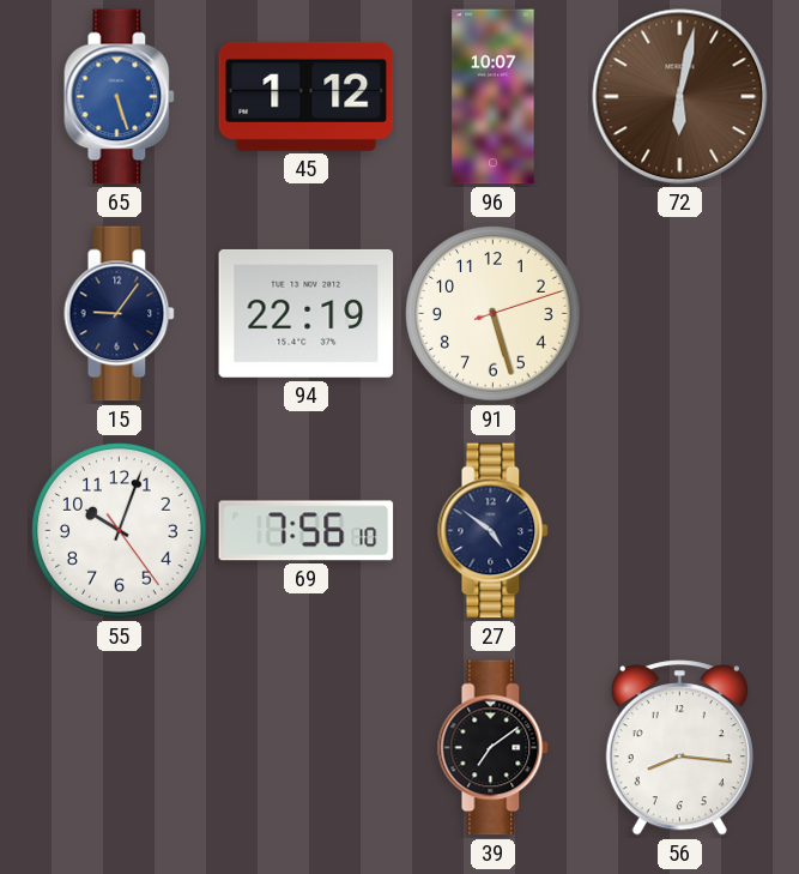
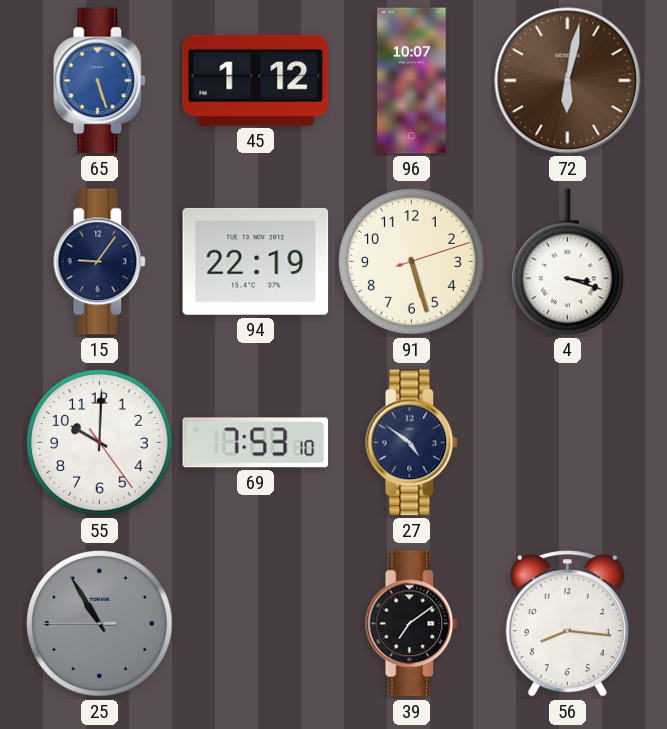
4: none -> 3:18
55: 10:03 -> 10:00
69: 7:56 -> 7:53
25: none -> 10:54
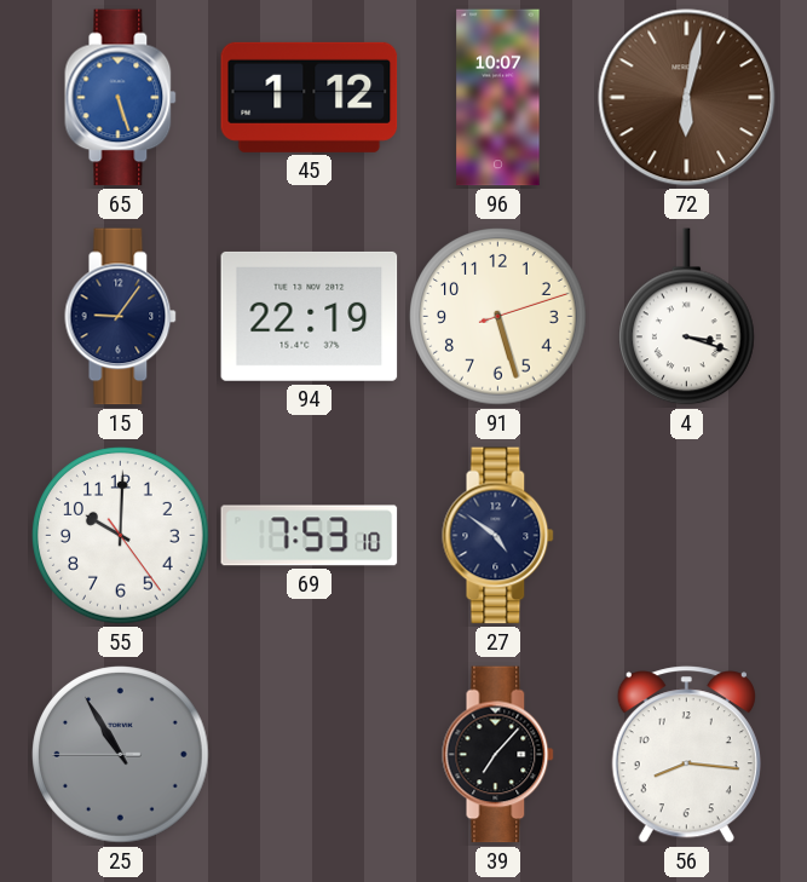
39: 7:09 -> 7:07
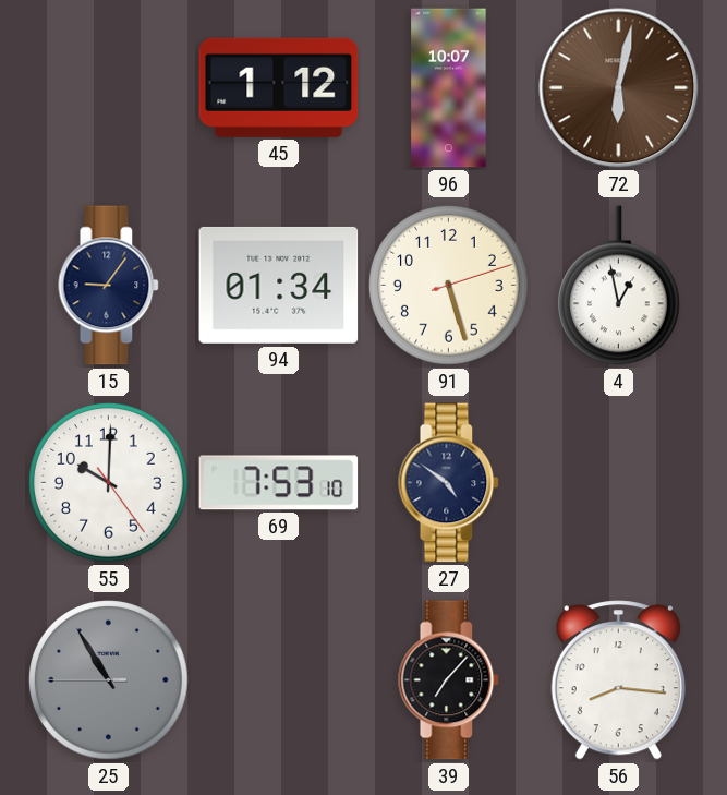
65: 5:27 -> none
94: 22:19 -> 01:34
4: 3:18 -> 12:58
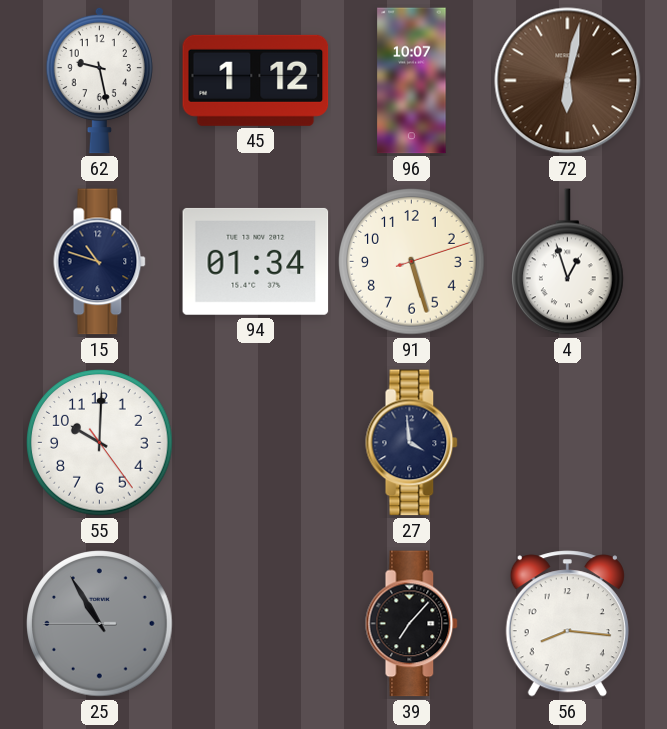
62: none -> 9:28
15: 9:06 -> 10:48
4: 12:58 -> 12:57
69: 7:53 -> none
27: 4:51 -> 3:59
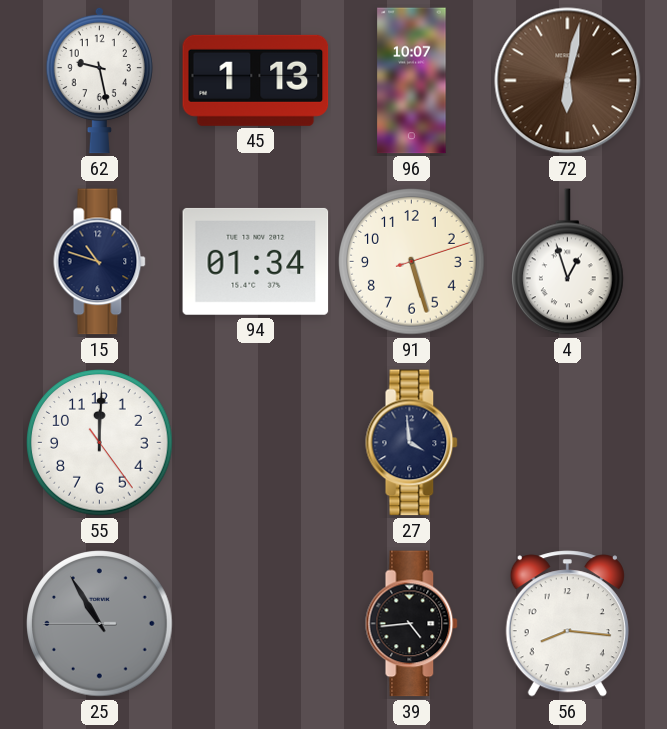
45: 1:12 -> 1:13
55: 10:00 -> 12:00
39: 7:07 -> 4:44
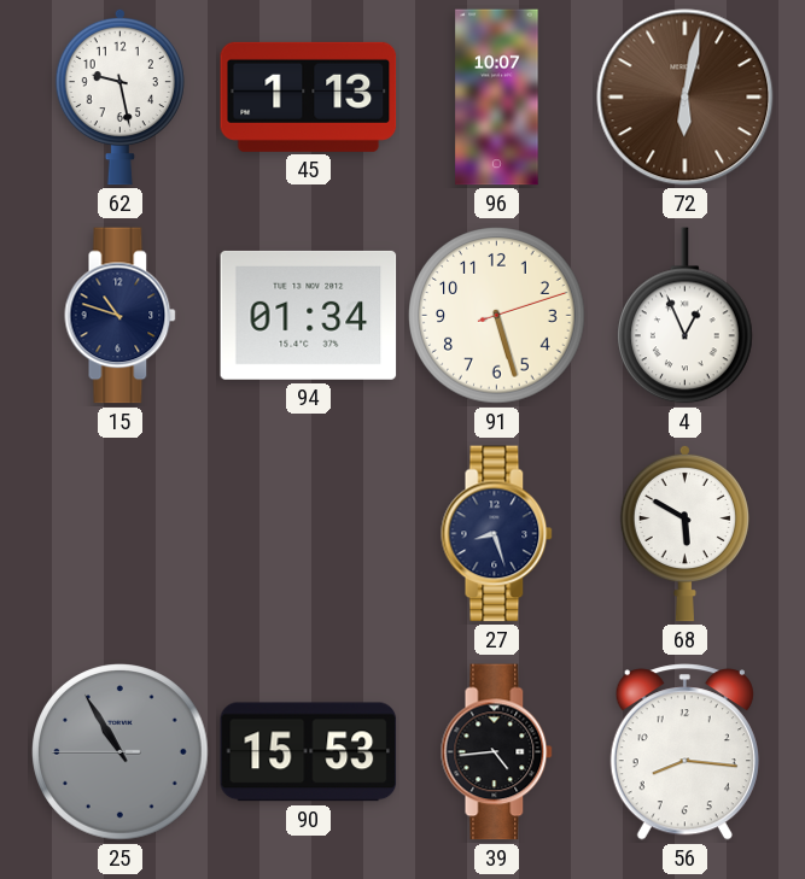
4: 12:57 -> 12:56
55: 12:00 -> none
27: 3:59 -> 8:27
68: none -> 5:50
90: none -> 15:53
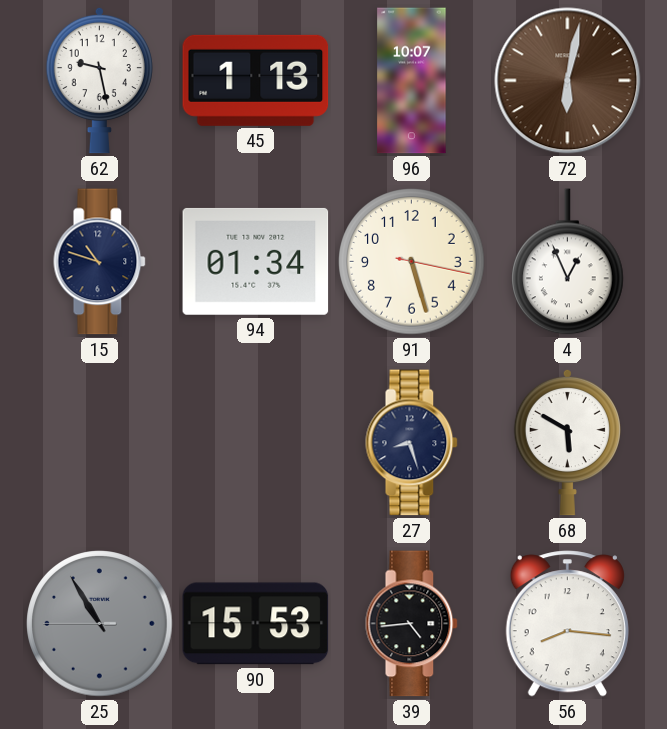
91: 5:27:12 -> 5:27:17
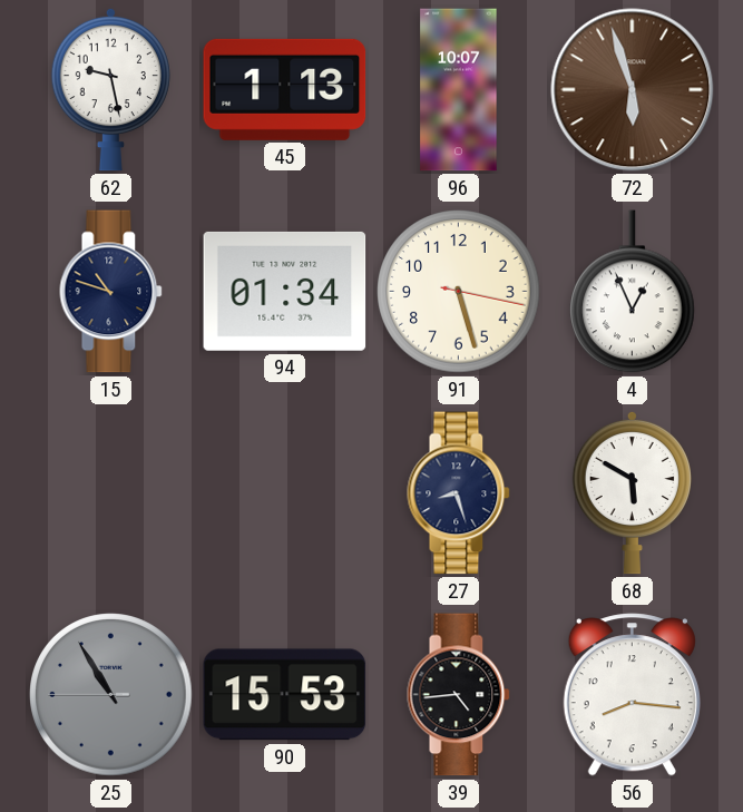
72: 6:02 -> 5:57
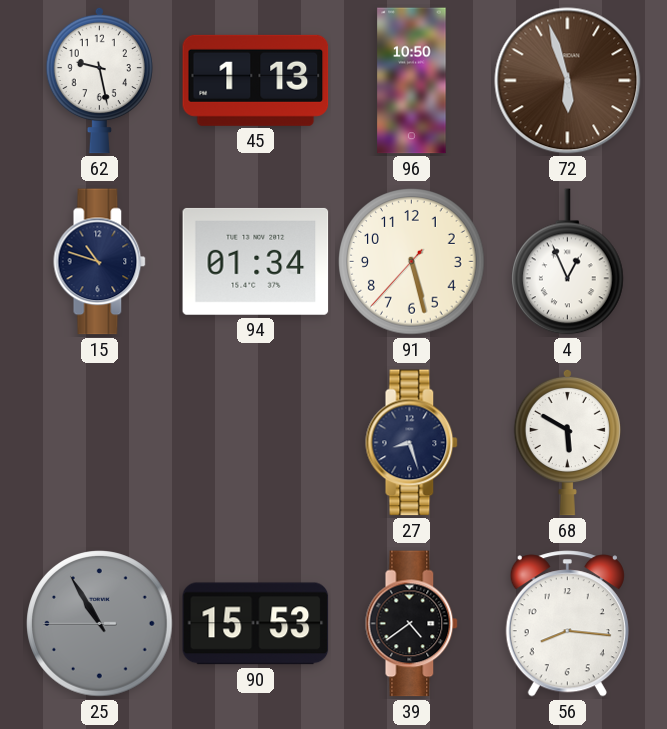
96: 10:07 -> 10:50
91: 5:27:17 -> 5:27:37
39: 4:44 -> 4:39
